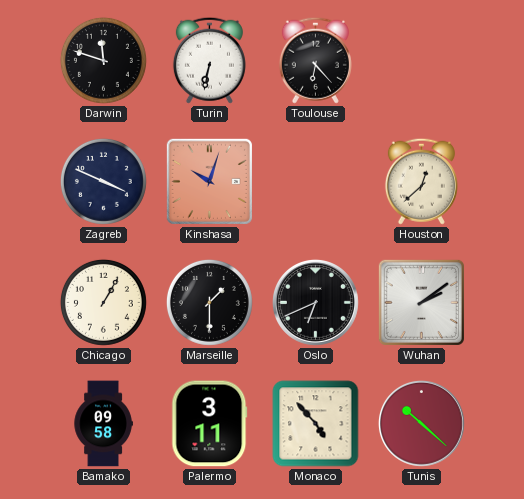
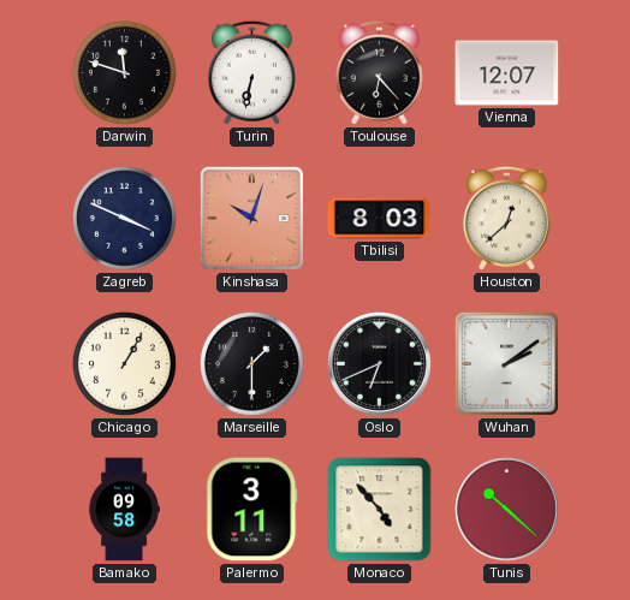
Vienna: none -> 12:07
Tbilisi: none -> 8:03
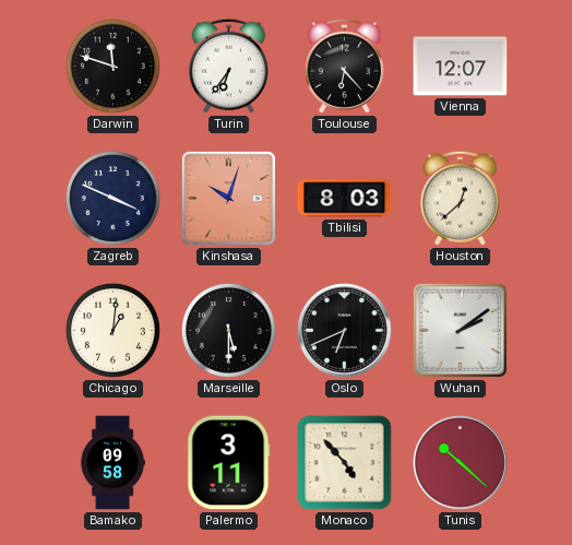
Turin: 6:32 -> 6:36
Chicago: 1:05 -> 1:01
Marseille: 1:30 -> 5:30
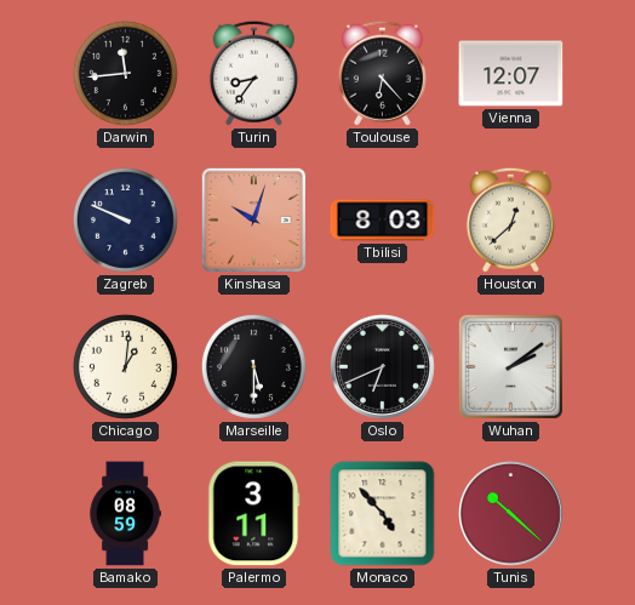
Darwin: 11:48 -> 11:44
Turin: 6:36 -> 8:36
Zagreb: 3:49 -> 9:49
Bamako: 09:58 -> 08:59
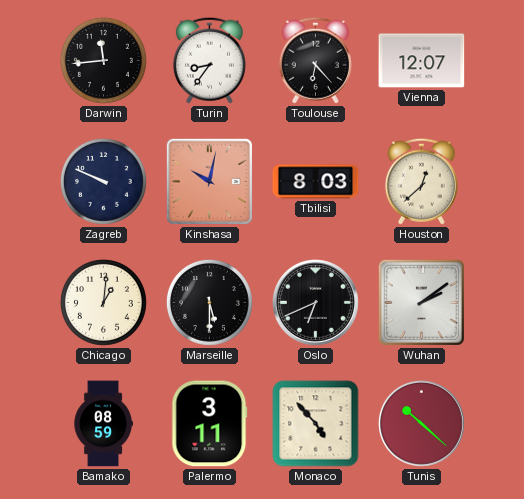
Kinshasa: 10:03 -> 10:02
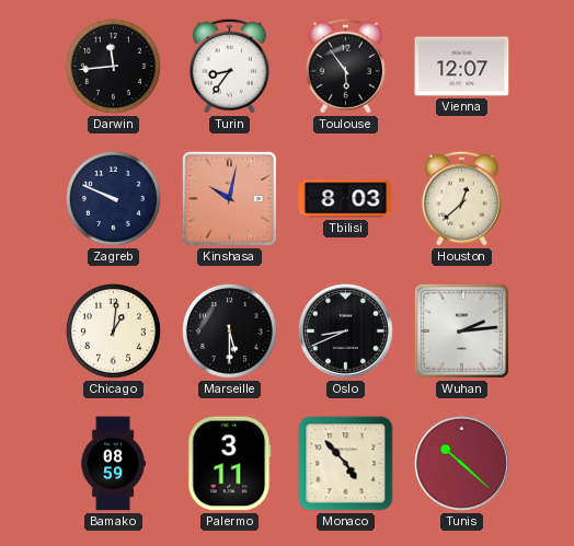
Toulouse: 6:23 -> 5:54
Oslo: 6:41 -> 8:41
Wuhan: 2:09 -> 2:14
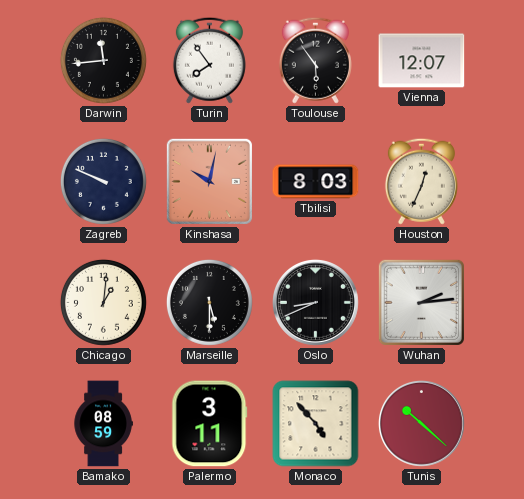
Turin: 8:36 -> 7:54
Houston: 12:38 -> 12:34
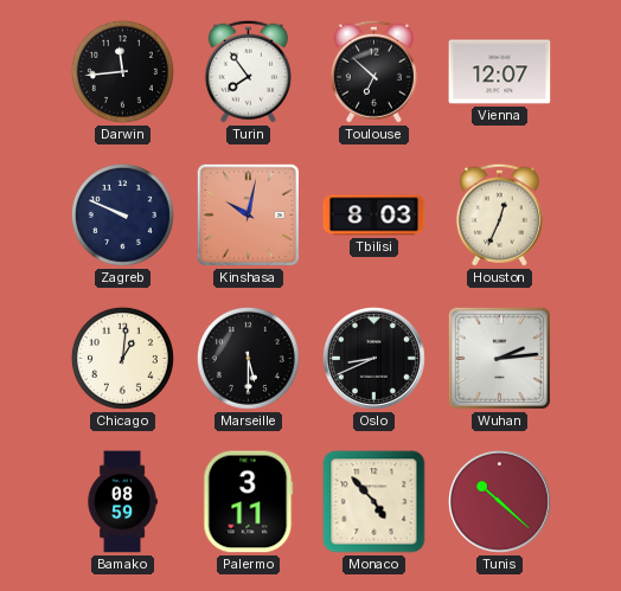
Toulouse: 5:54 -> 6:52
